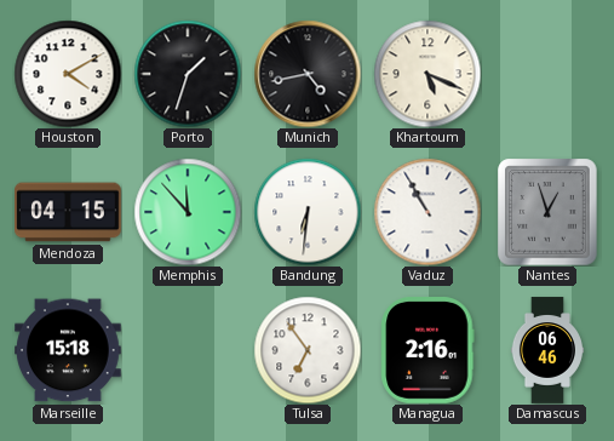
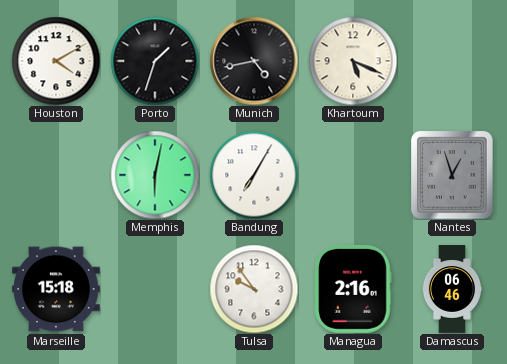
Mendoza: 04:15 -> none
Memphis: 11:53 -> 6:02
Bandung: 6:31 -> 7:05
Vaduz: 10:55 -> none
Tulsa: 6:54 -> 9:54
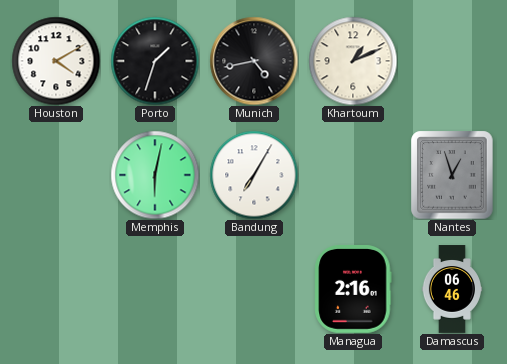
Khartoum: 5:19 -> 1:11
Marseille: 15:18 -> none
Tulsa: 9:54 -> none
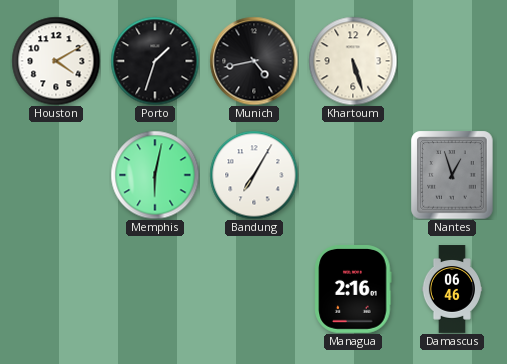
Khartoum: 1:11 -> 5:27
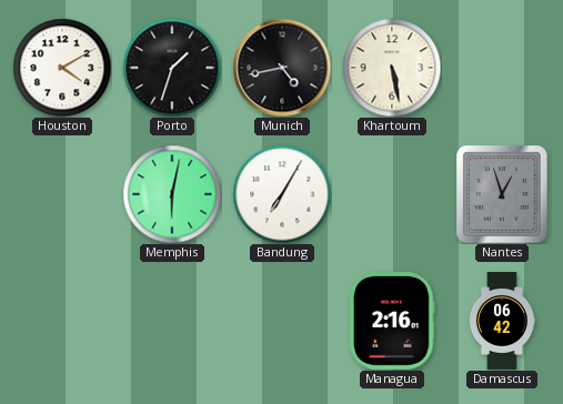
Khartoum: 5:27 -> 5:28
Damascus: 06:46 -> 06:42
